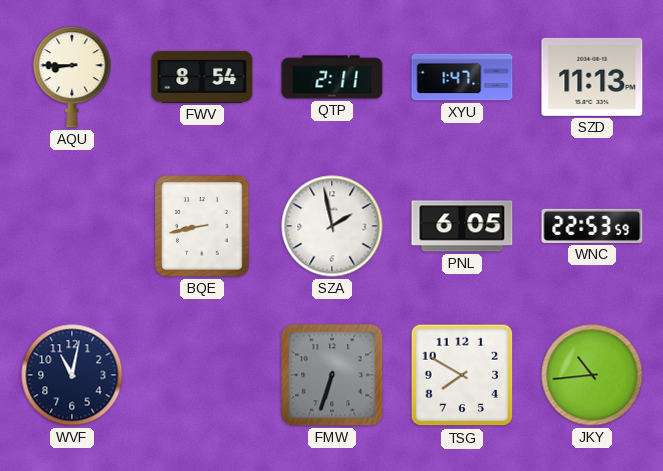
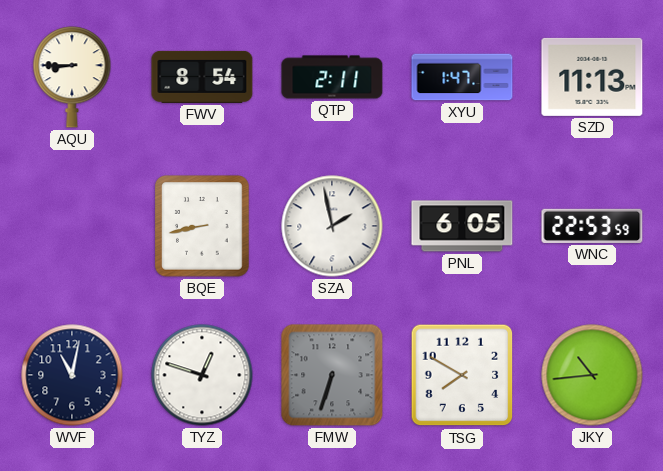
TYZ: none -> 12:48
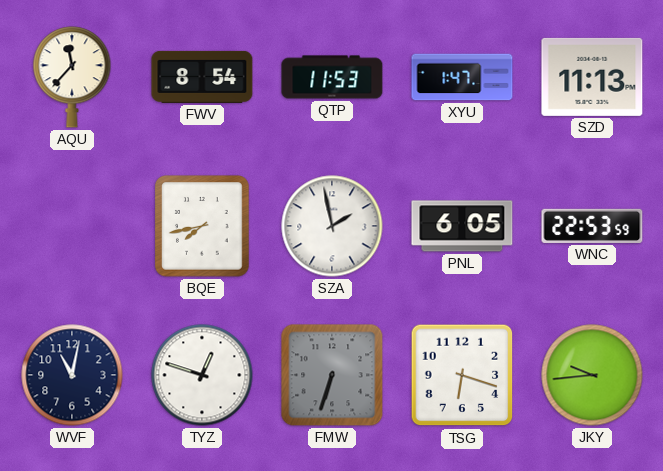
AQU: 8:45 -> 11:37
QTP: 2:11 -> 11:53
BQE: 8:43 -> 7:43
TSG: 7:50 -> 6:18
JKY: 10:44 -> 9:44
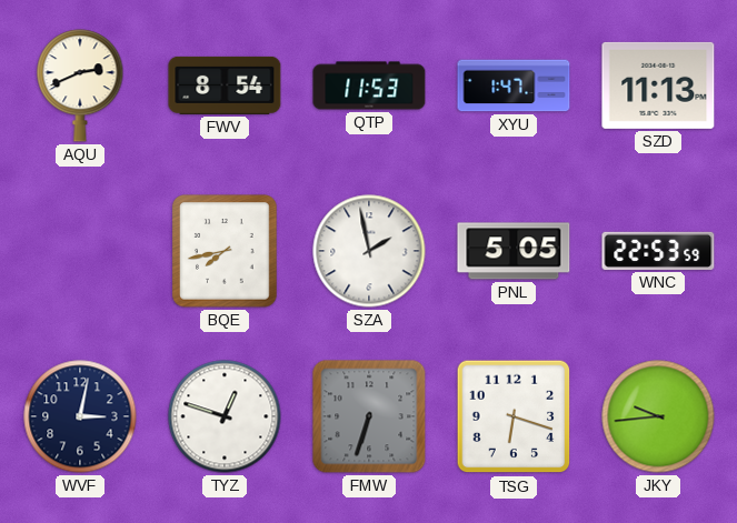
AQU: 11:37 -> 2:41
PNL: 6:05 -> 5:05
WVF: 11:02 -> 3:02
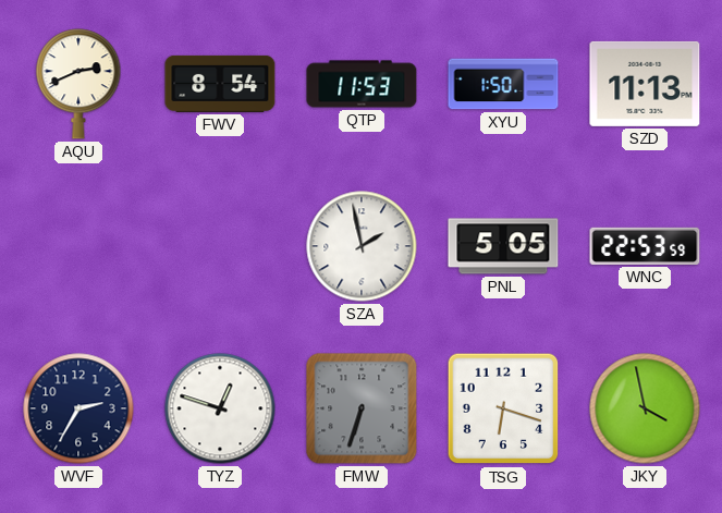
XYU: 1:47 -> 1:50
BQE: 7:43 -> none
WVF: 3:02 -> 2:35
JKY: 9:44 -> 3:58
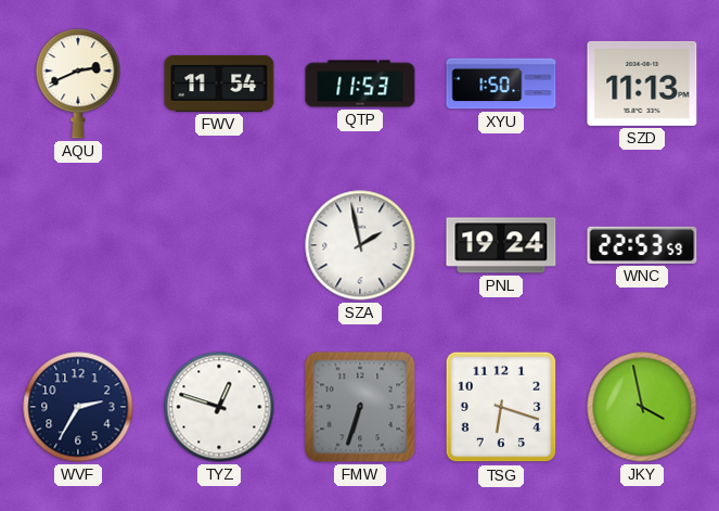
FWV: 8:54 -> 11:54
PNL: 5:05 -> 19:24
